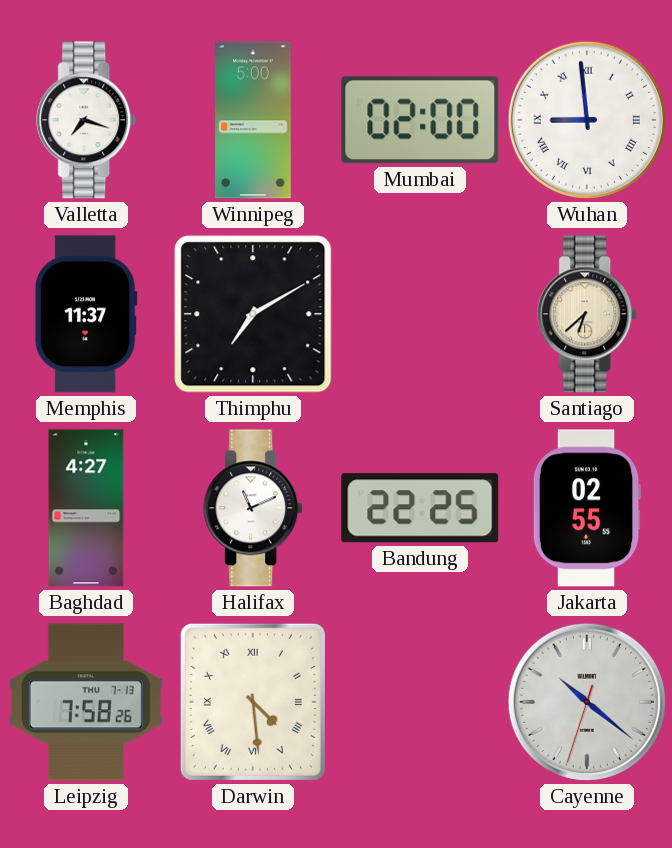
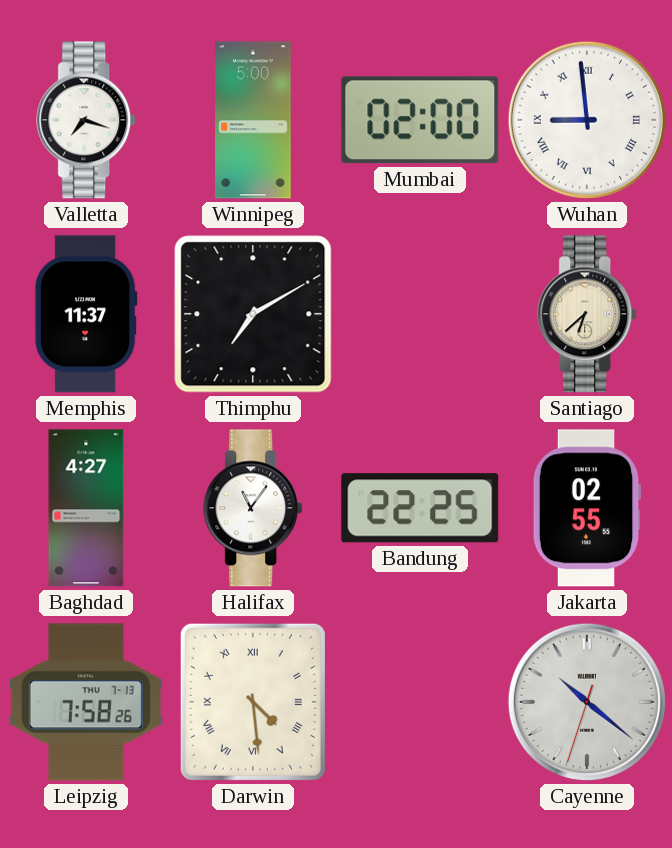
Halifax: 11:11 -> 11:06
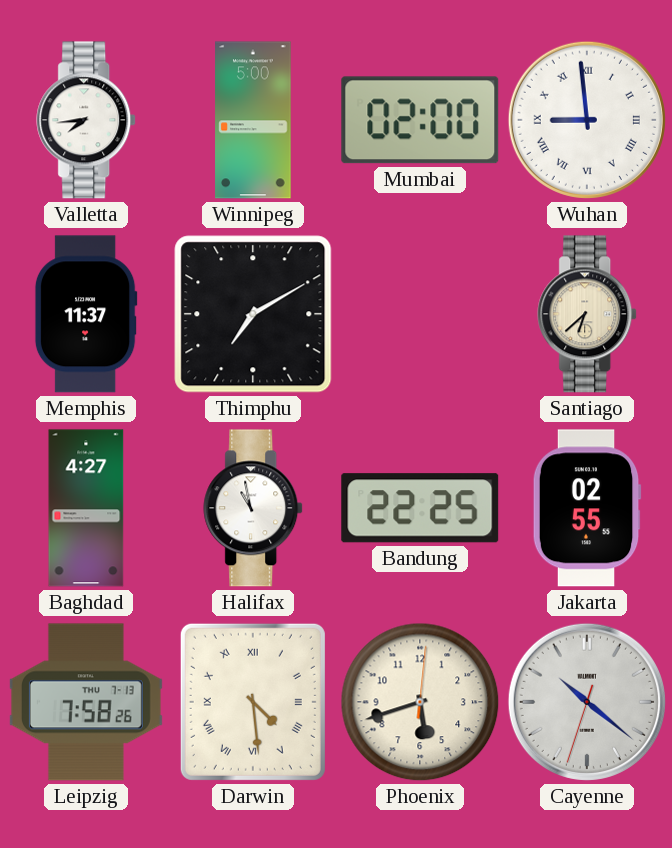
Valletta: 7:18 -> 7:44
Halifax: 11:06 -> 10:58
Phoenix: none -> 5:42
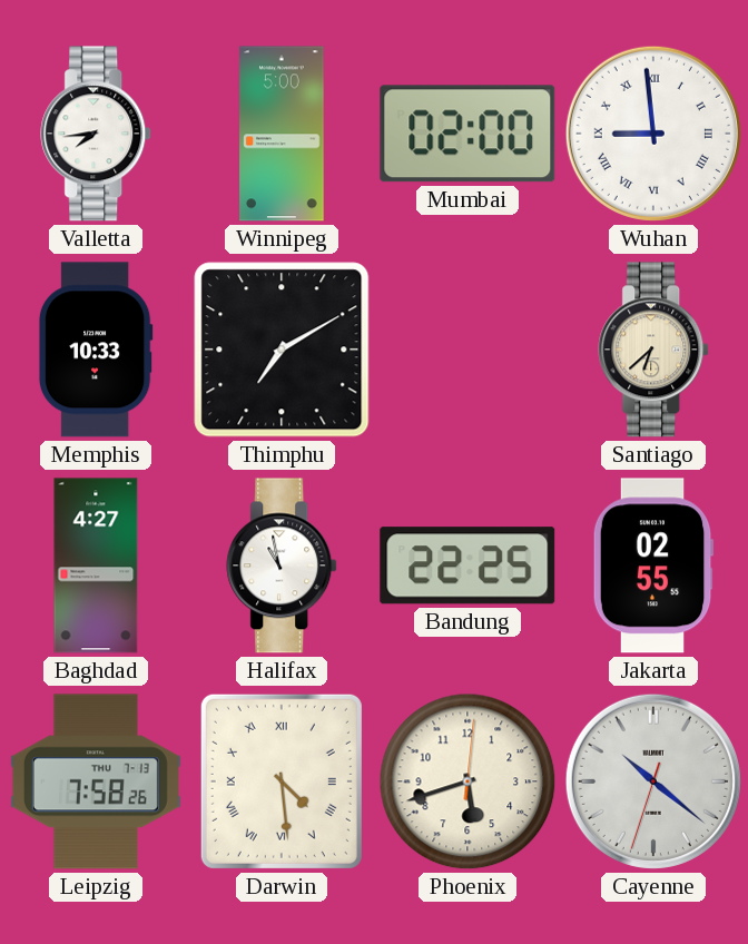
Memphis: 11:37 -> 10:33
